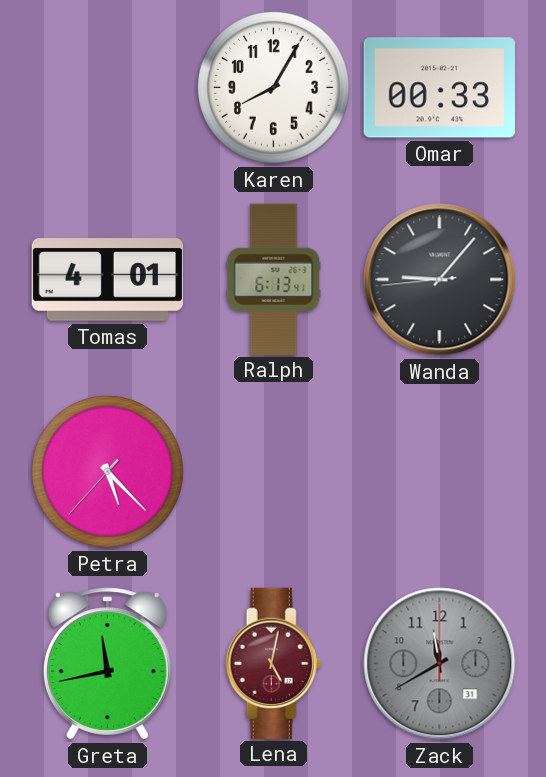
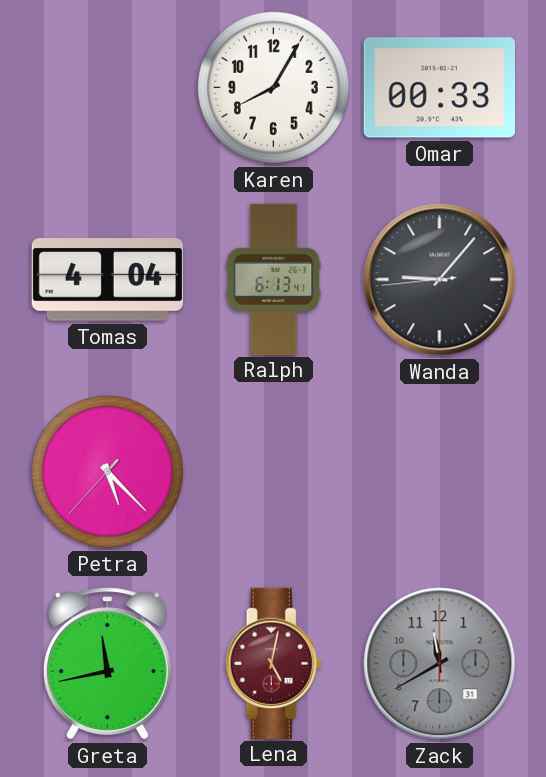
Tomas: 4:01 -> 4:04
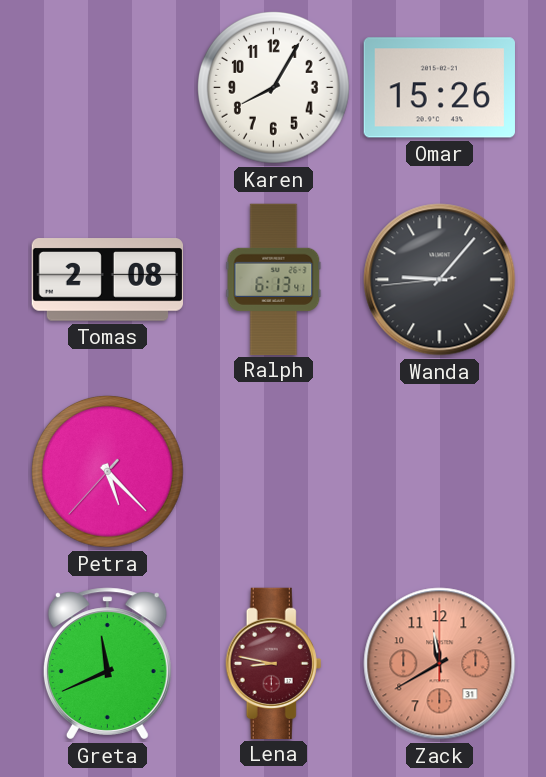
Omar: 00:33 -> 15:26
Tomas: 4:04 -> 2:08
Greta: 11:43 -> 11:41
Lena: 5:02 -> 8:47
Zack dial: grey -> salmon
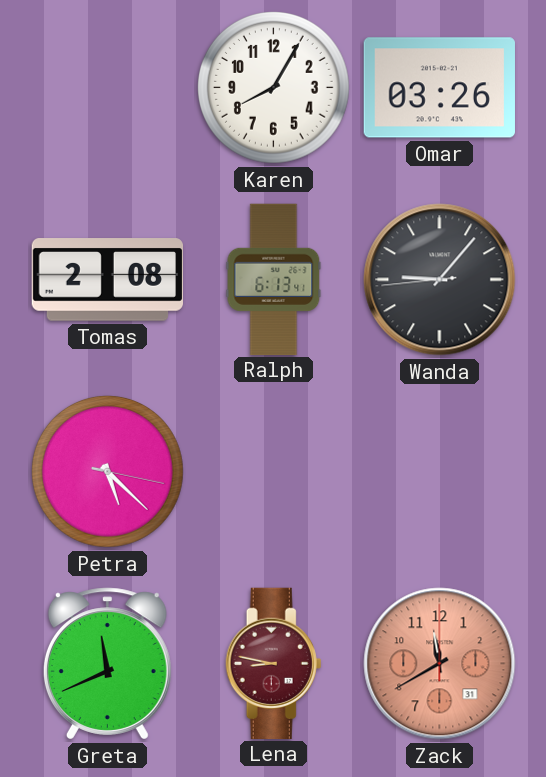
Omar: 15:26 -> 03:26
Petra: 5:22:37 -> 5:22:17
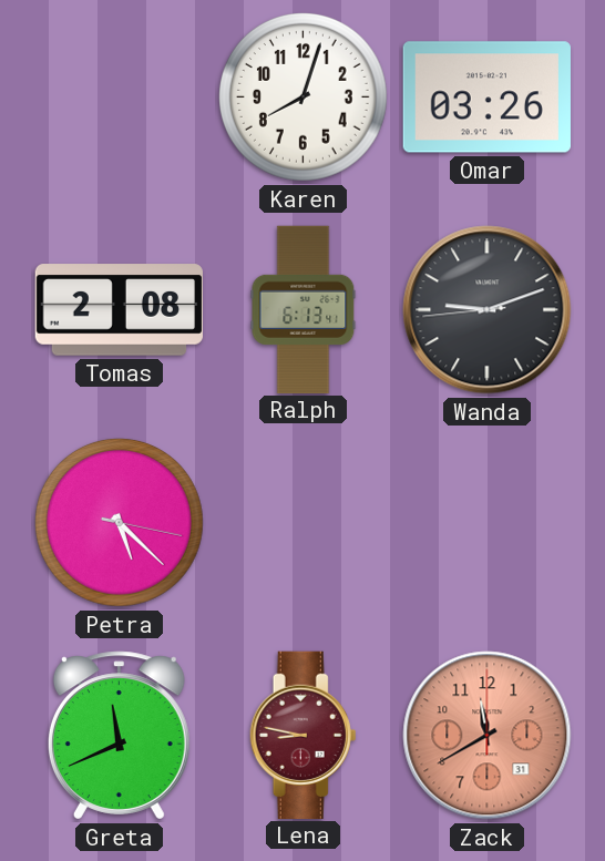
Karen: 8:05 -> 8:03
Wanda: 9:06 -> 9:11
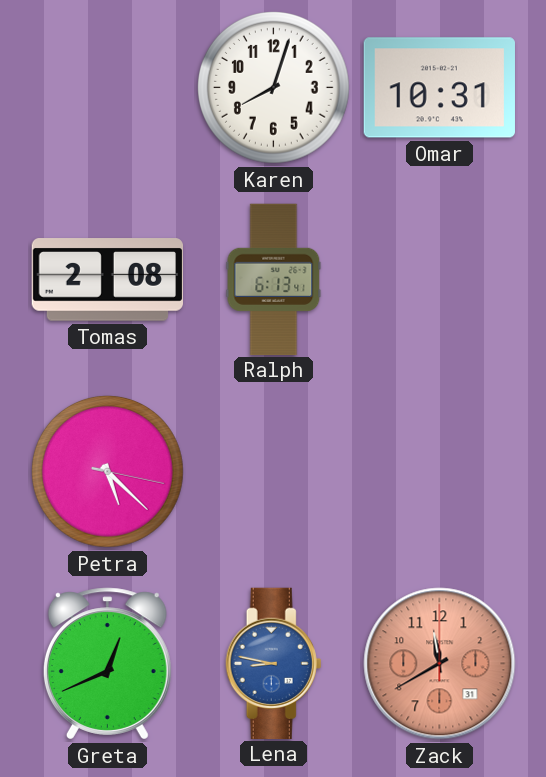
Omar: 03:26 -> 10:31
Wanda: 9:11 -> none
Greta: 11:41 -> 12:41
Lena dial: burgundy -> blue
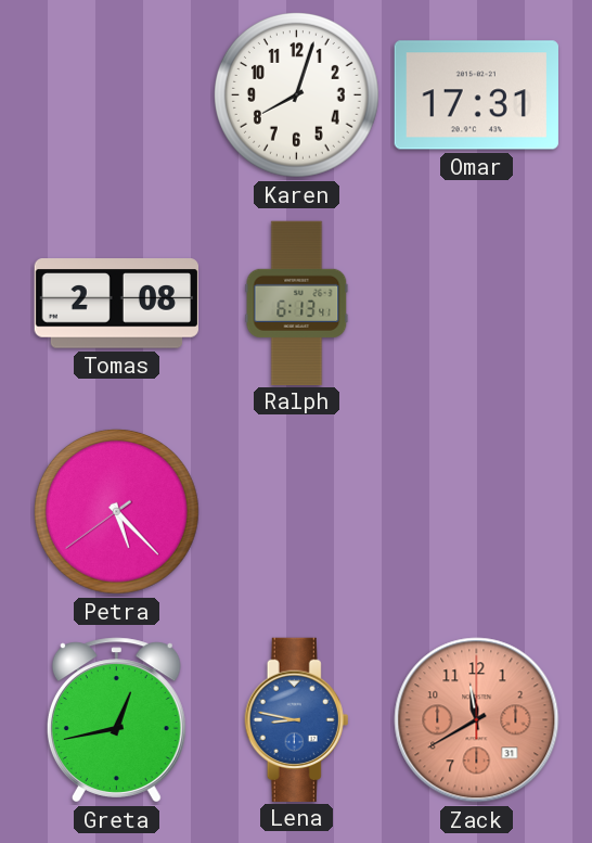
Omar: 10:31 -> 17:31
Petra: 5:22:17 -> 5:22:39
Greta: 12:41 -> 12:43
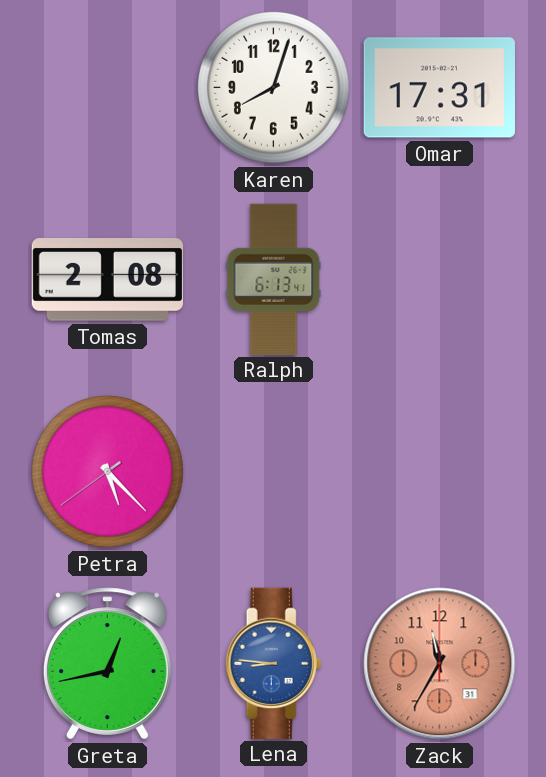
Lena: 8:47 -> 8:46
Zack: 11:40 -> 11:35
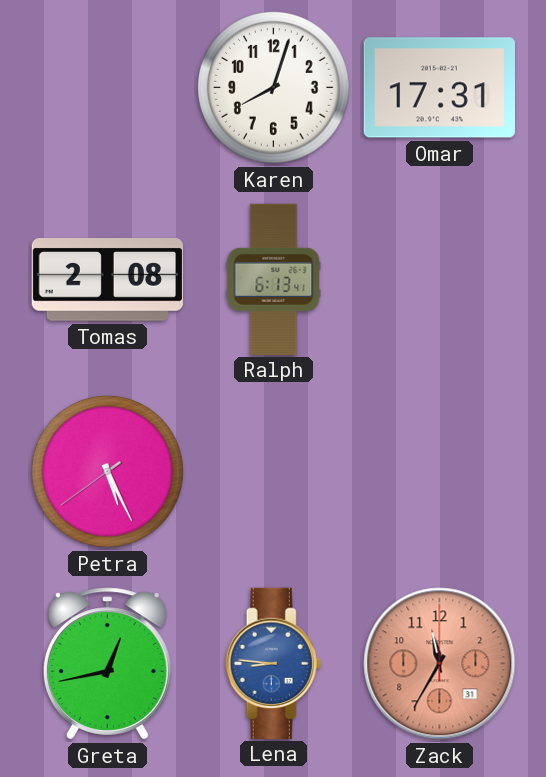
Petra: 5:22 -> 5:25
